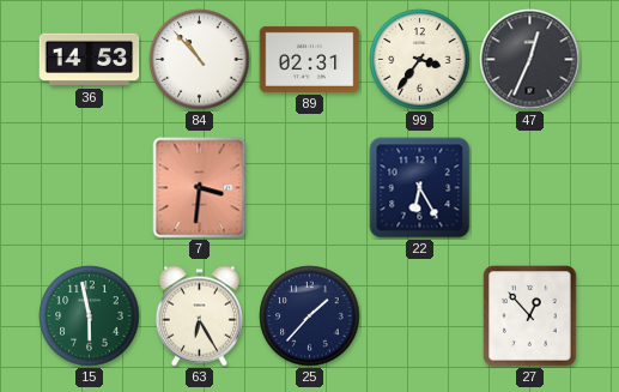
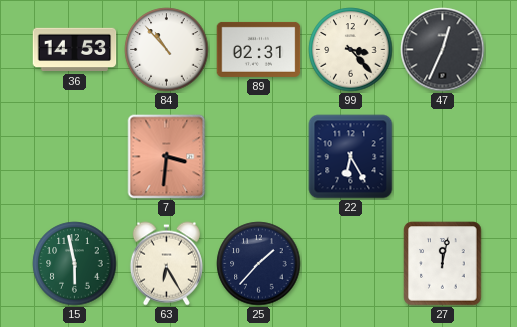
99: 3:36 -> 3:23
27: 12:53 -> 12:02
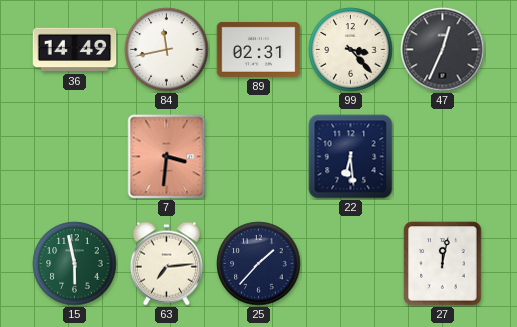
36: 14:53 -> 14:49
84: 10:53 -> 11:43
22: 6:25 -> 6:29
63: 6:25 -> 7:14
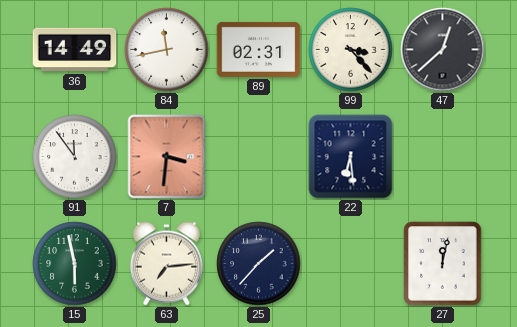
47: 12:34 -> 12:38
91: none -> 11:54
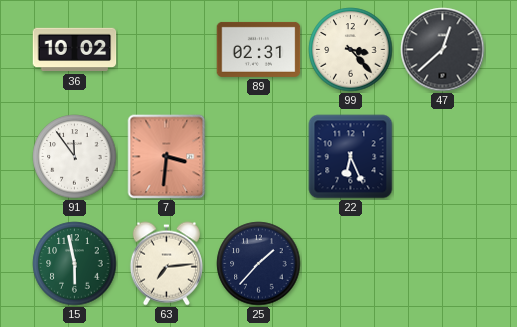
36: 14:49 -> 10:02
84: 11:43 -> none
22: 6:29 -> 6:26
27: 12:02 -> none
